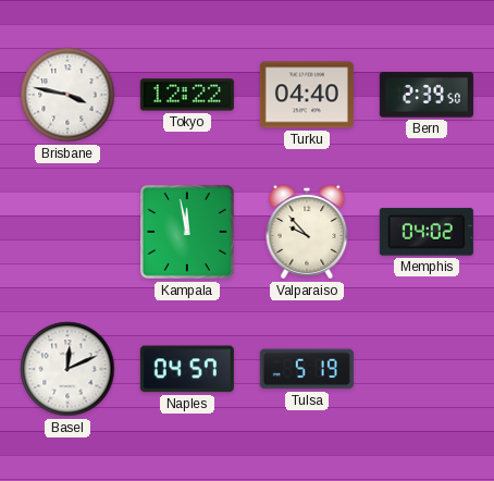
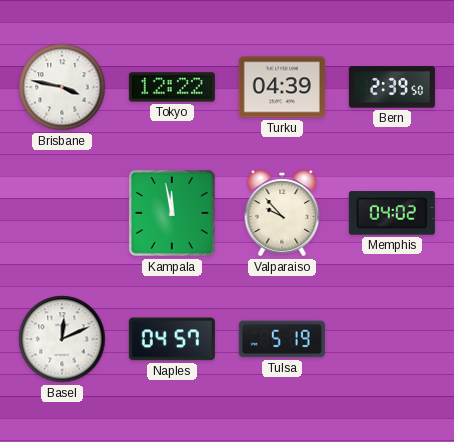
Turku: 04:40 -> 04:39
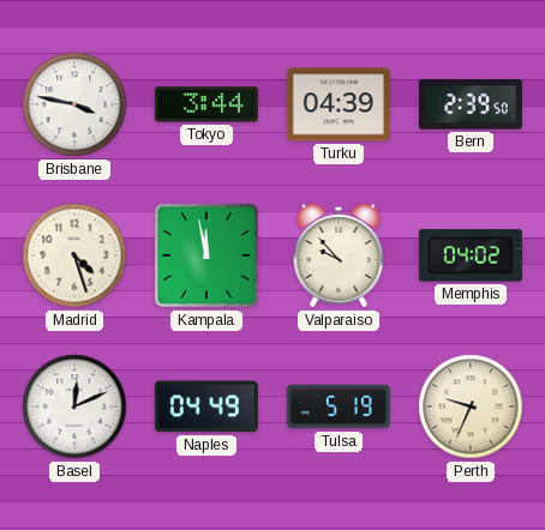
Tokyo: 12:22 -> 3:44
Madrid: none -> 4:27
Naples: 04:57 -> 04:49
Perth: none -> 9:34
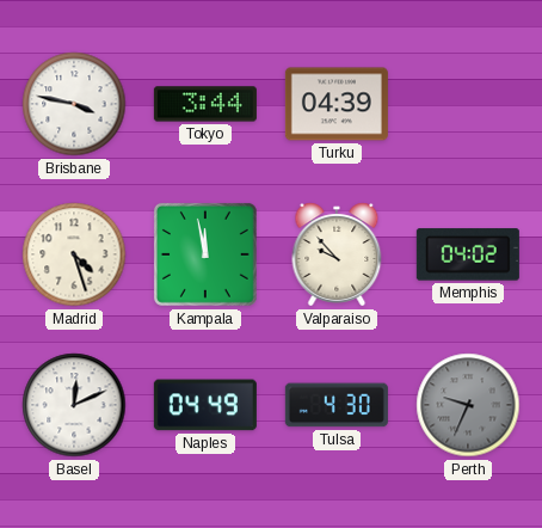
Bern: 2:39 -> none
Tulsa: 5:19 -> 4:30
Perth dial: cream -> grey
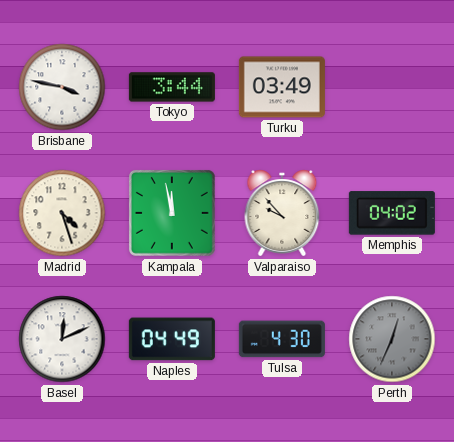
Turku: 04:39 -> 03:49
Perth: 9:34 -> 12:34
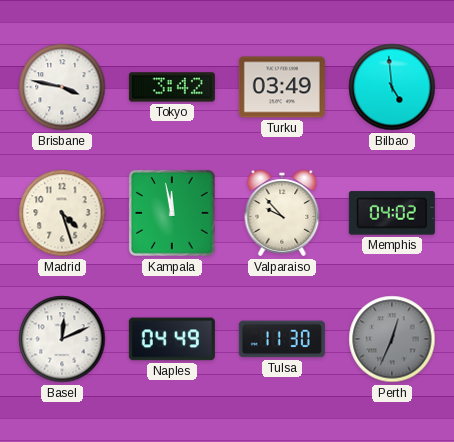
Tokyo: 3:44 -> 3:42
Bilbao: none -> 4:59
Tulsa: 4:30 -> 11:30
